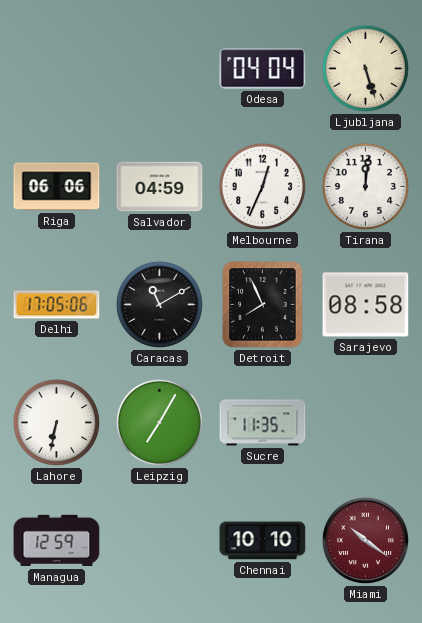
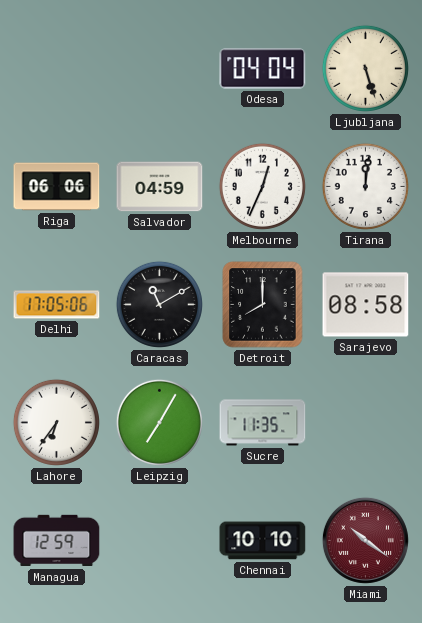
Detroit: 7:56 -> 8:00
Lahore: 6:32 -> 6:36
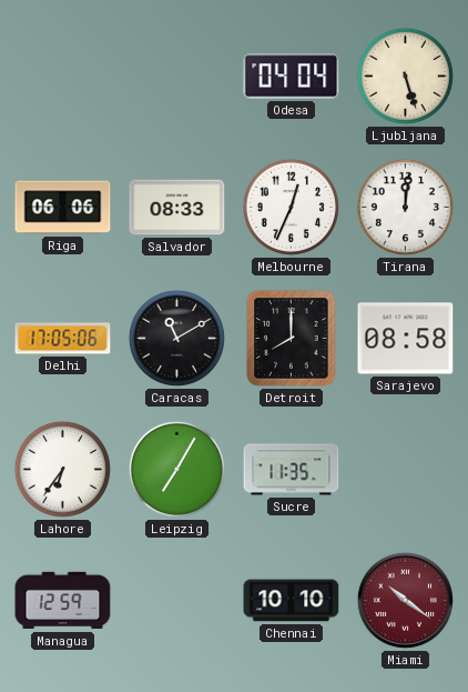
Salvador: 04:59 -> 08:33
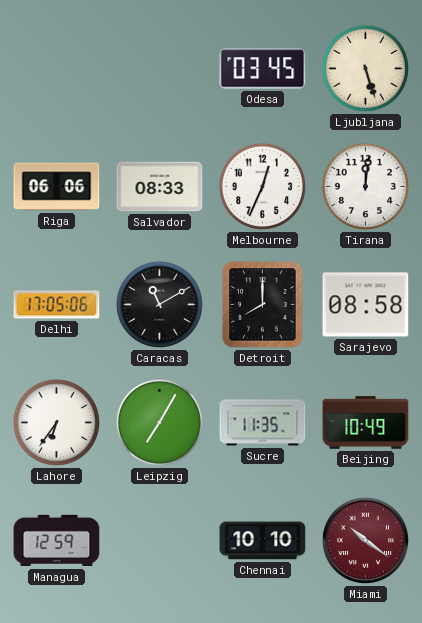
Odesa: 04:04 -> 03:45
Beijing: none -> 10:49
